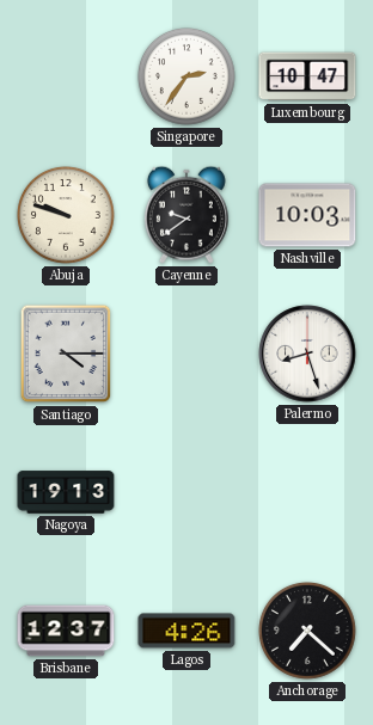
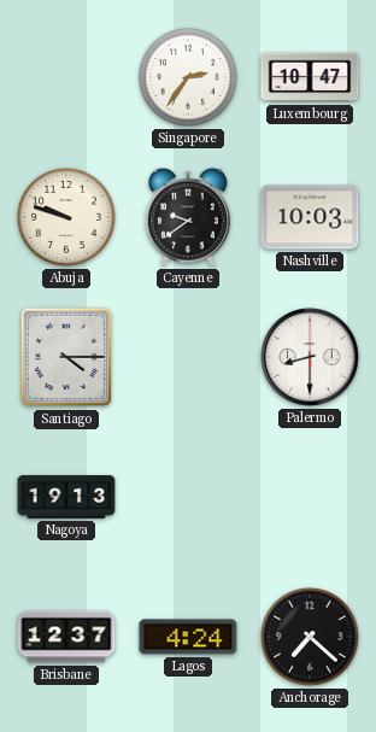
Palermo: 8:27 -> 8:30
Lagos: 4:26 -> 4:24
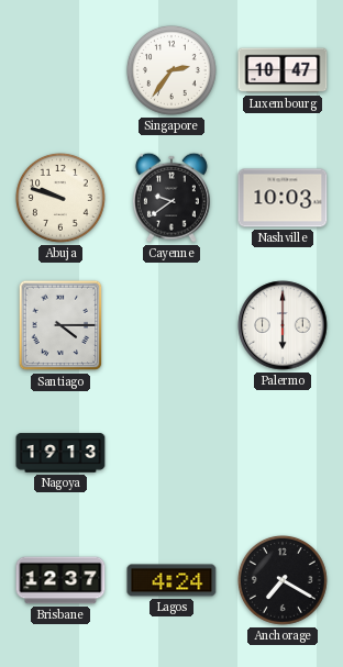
Palermo: 8:30 -> 6:00
Anchorage: 7:22 -> 7:20
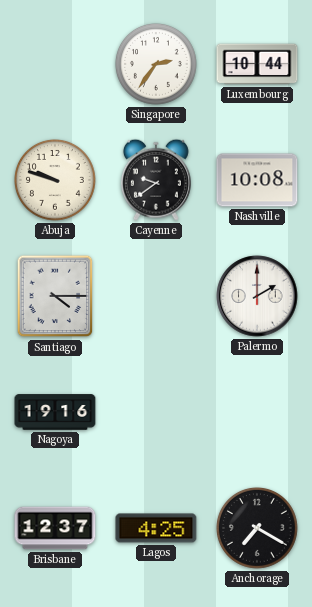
Luxembourg: 10:47 -> 10:44
Nashville: 10:03 -> 10:08
Palermo: 6:00 -> 2:00
Nagoya: 19:13 -> 19:16
Lagos: 4:24 -> 4:25
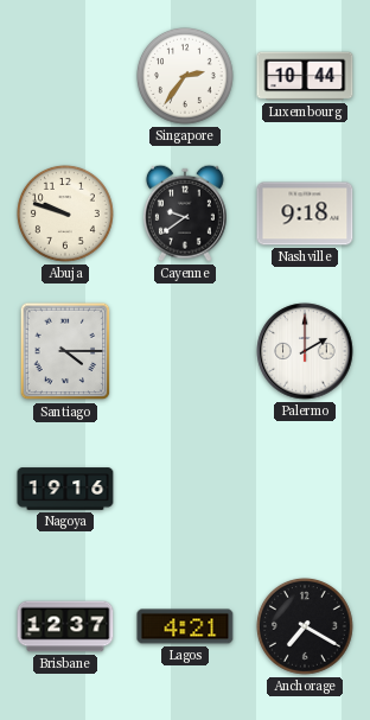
Nashville: 10:08 -> 9:18
Lagos: 4:25 -> 4:21
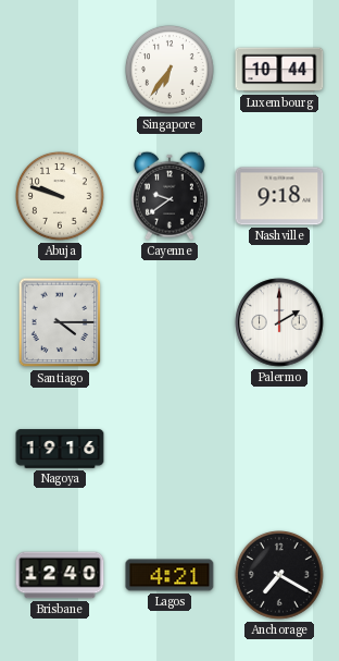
Singapore: 2:36 -> 6:36
Brisbane: 12:37 -> 12:40
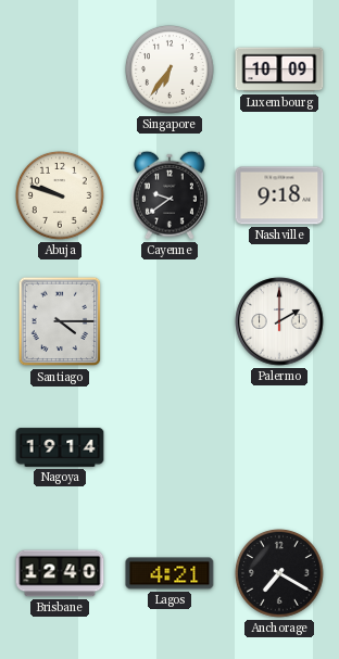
Luxembourg: 10:44 -> 10:09
Nagoya: 19:16 -> 19:14
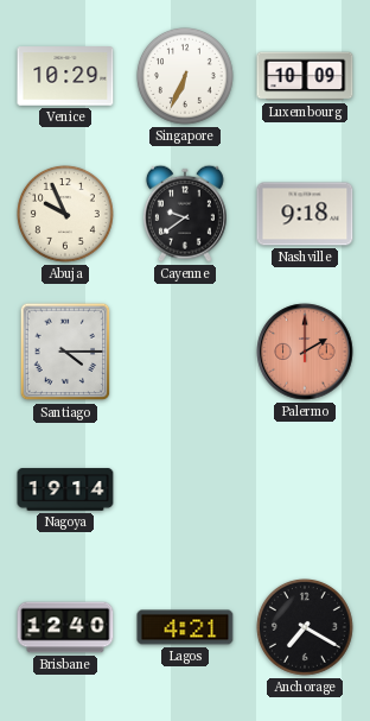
Venice: none -> 10:29
Singapore: 6:36 -> 6:34
Abuja: 9:48 -> 9:56
Palermo dial: white -> salmon
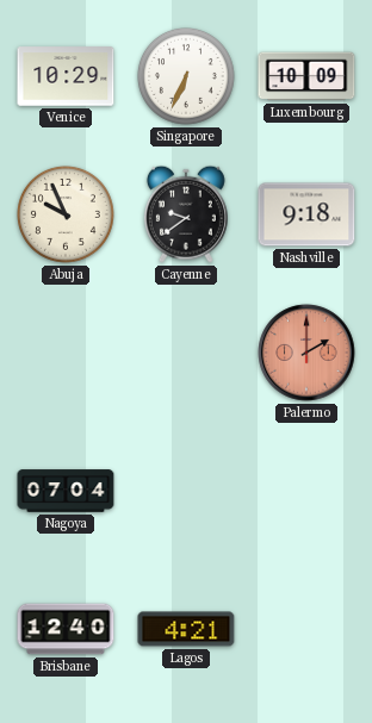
Santiago: 4:15 -> none
Nagoya: 19:14 -> 07:04
Anchorage: 7:20 -> none
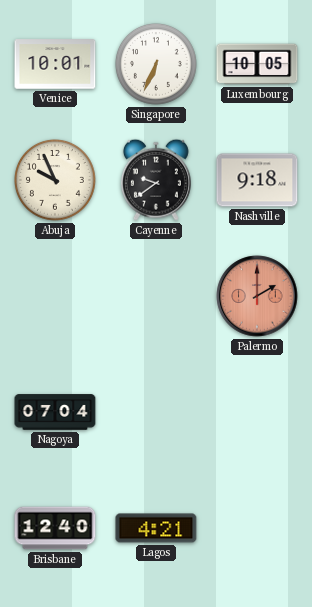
Venice: 10:29 -> 10:01
Luxembourg: 10:09 -> 10:05
